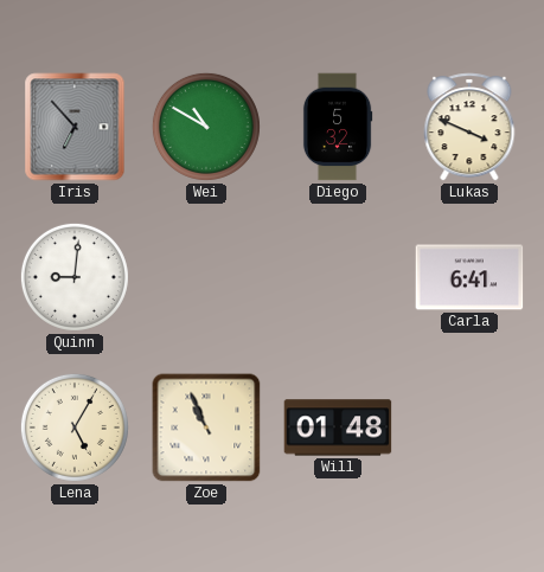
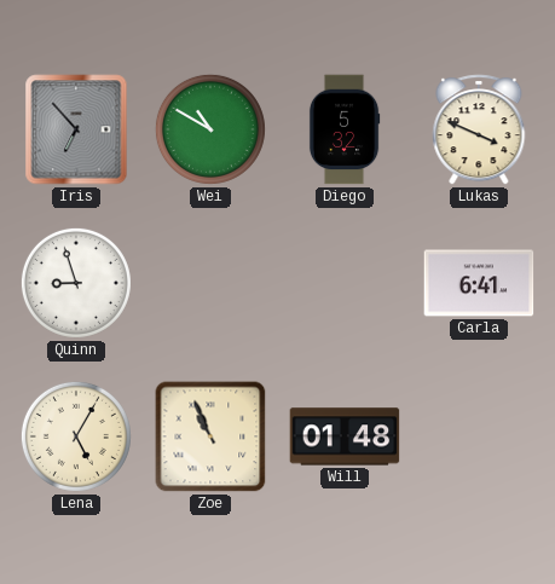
Quinn: 9:01 -> 8:57
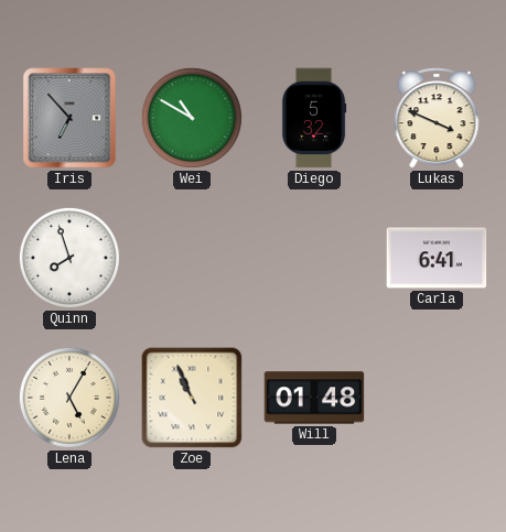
Quinn: 8:57 -> 7:57
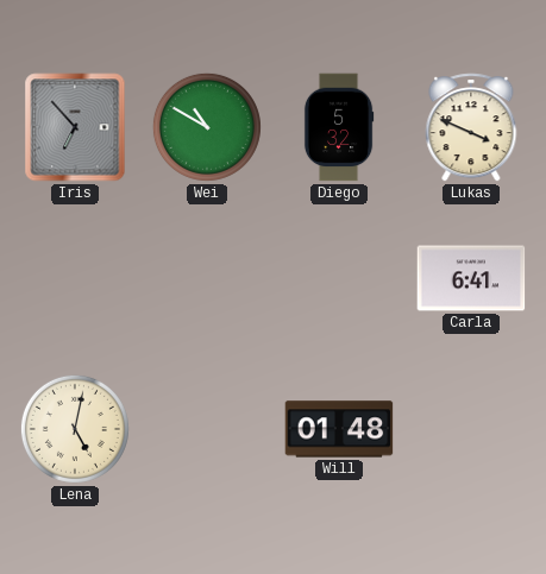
Quinn: 7:57 -> none
Lena: 5:05 -> 5:02
Zoe: 10:56 -> none
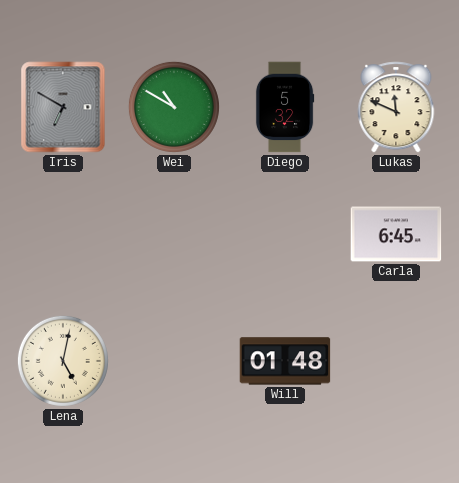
Iris: 6:53 -> 6:50
Lukas: 3:49 -> 11:49
Carla: 6:41 -> 6:45
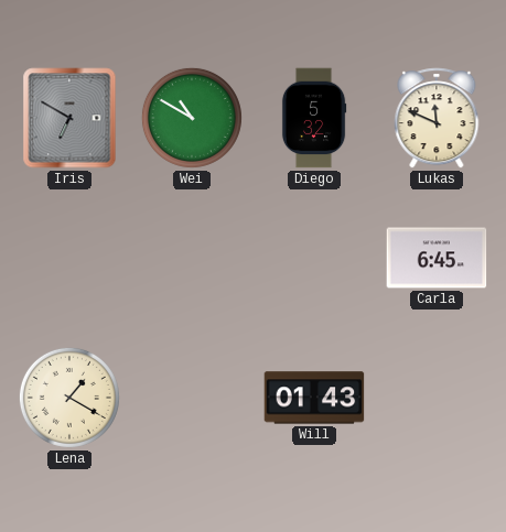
Lena: 5:02 -> 1:20
Will: 01:48 -> 01:43
